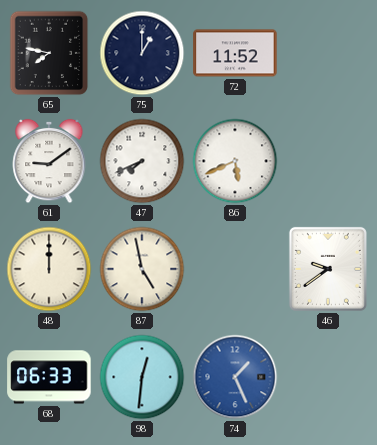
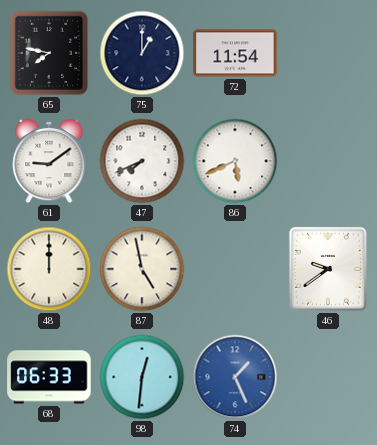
72: 11:52 -> 11:54
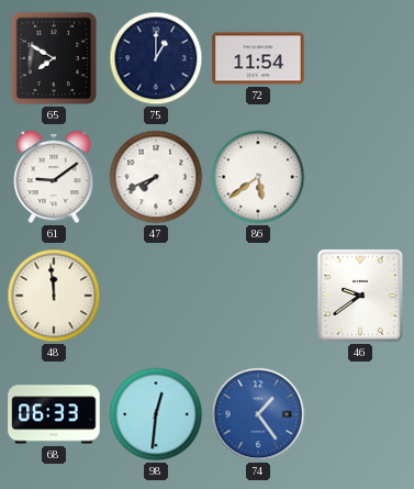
65: 7:47 -> 7:50
86: 5:41 -> 5:39
48: 12:00 -> 11:59
87: 4:58 -> none
74: 1:26 -> 1:24
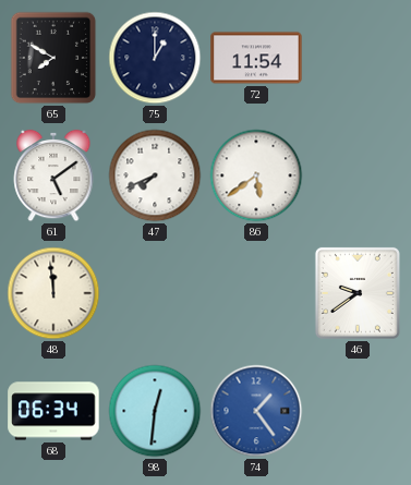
61: 9:09 -> 5:09
68: 06:33 -> 06:34
